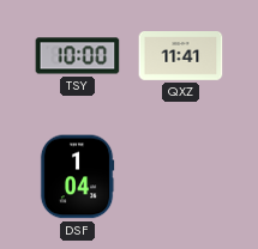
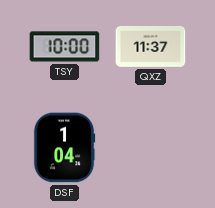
QXZ: 11:41 -> 11:37
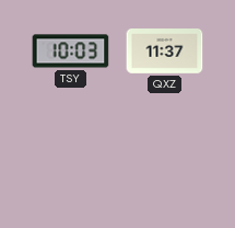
TSY: 10:00 -> 10:03
DSF: 1:04 -> none
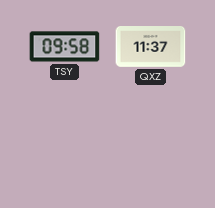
TSY: 10:03 -> 09:58
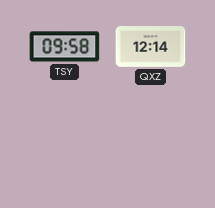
QXZ: 11:37 -> 12:14
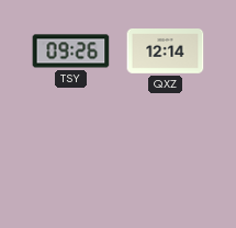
TSY: 09:58 -> 09:26
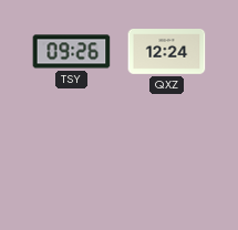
QXZ: 12:14 -> 12:24
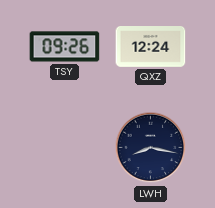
LWH: none -> 8:17
